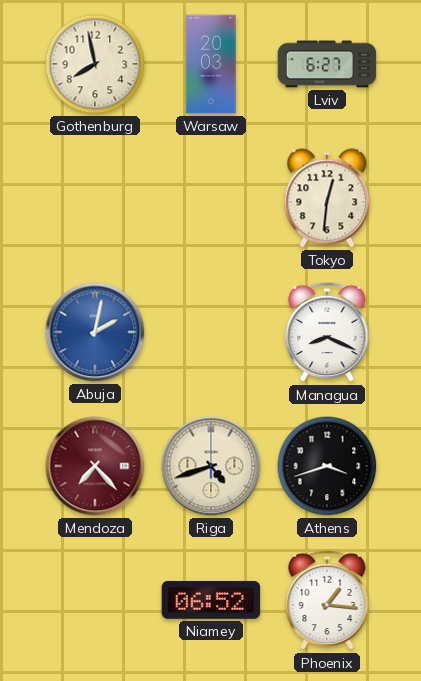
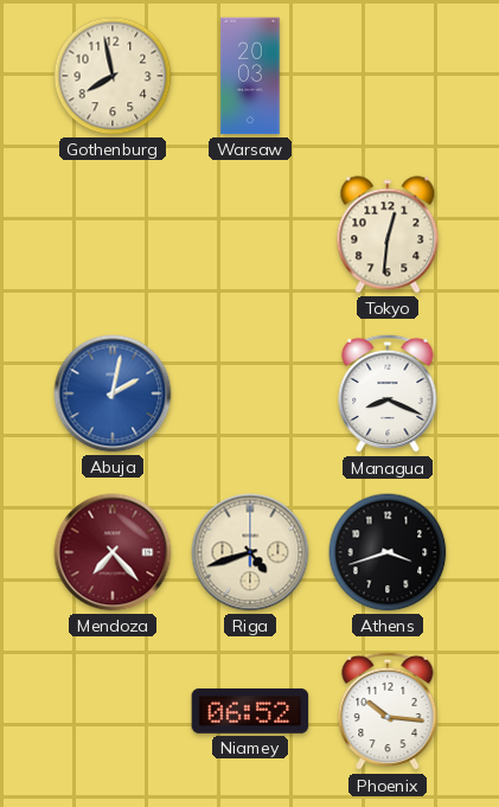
Lviv: 6:27 -> none
Phoenix: 1:16 -> 10:16
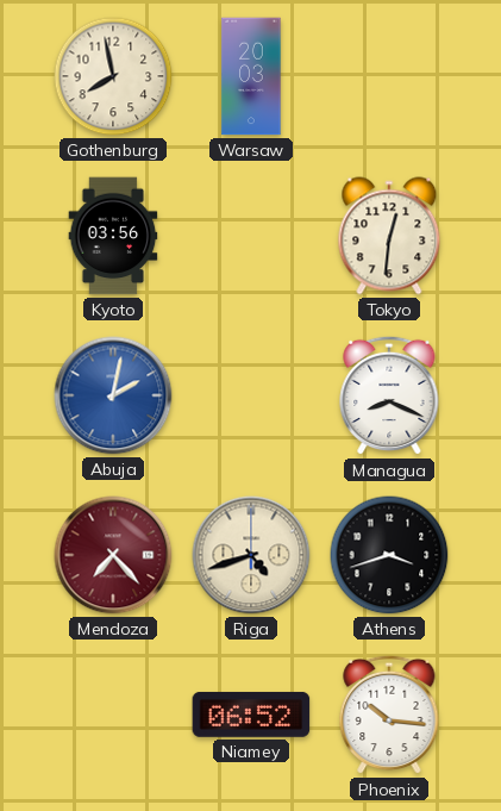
Kyoto: none -> 03:56
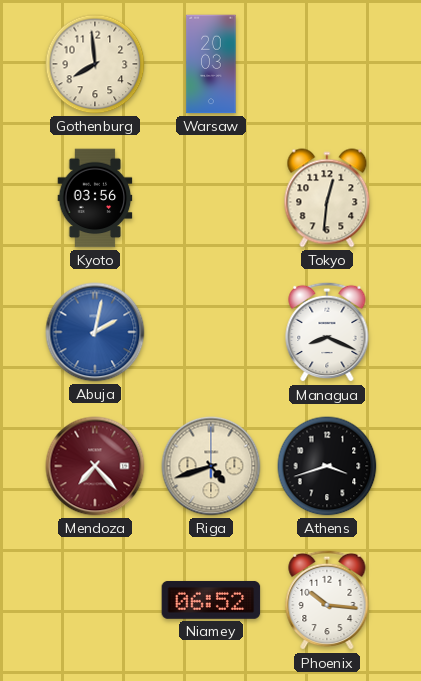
Gothenburg: 7:58 -> 7:59
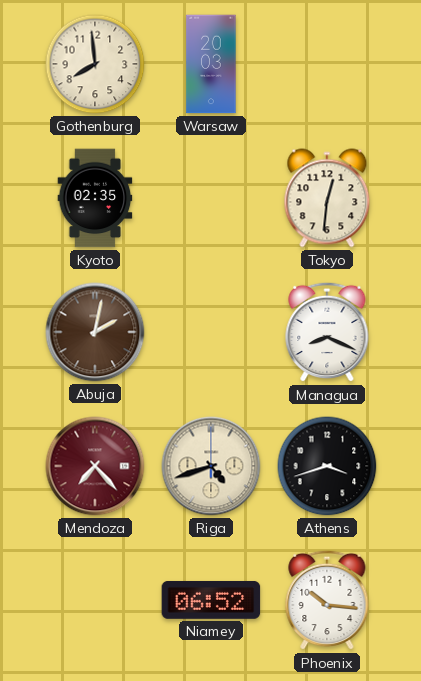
Kyoto: 03:56 -> 02:35
Abuja dial: blue -> brown
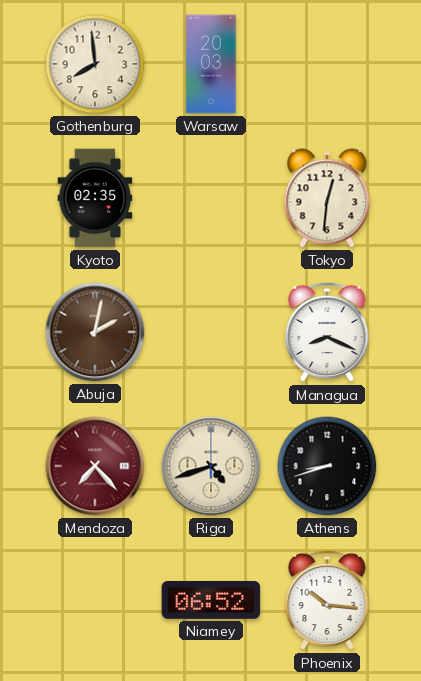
Athens: 3:42 -> 8:42
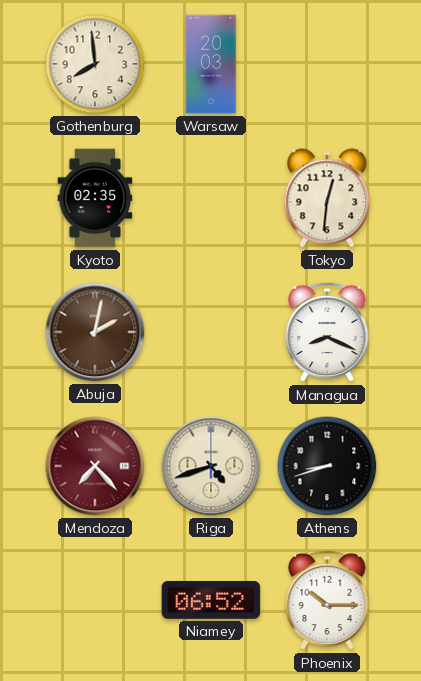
Phoenix: 10:16 -> 10:15
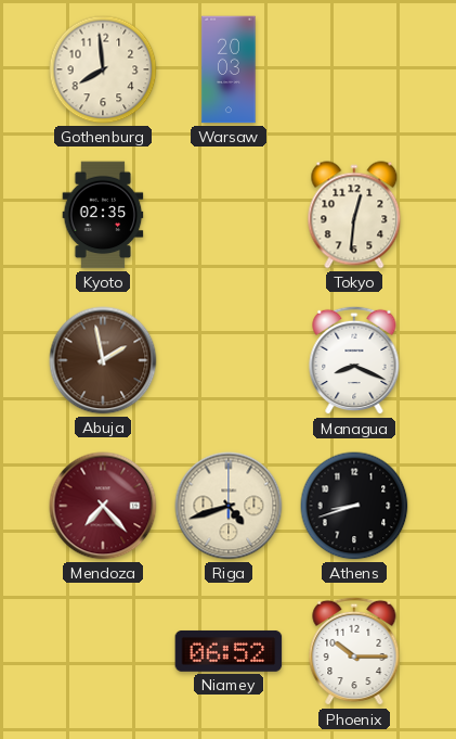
Abuja: 2:02 -> 1:58
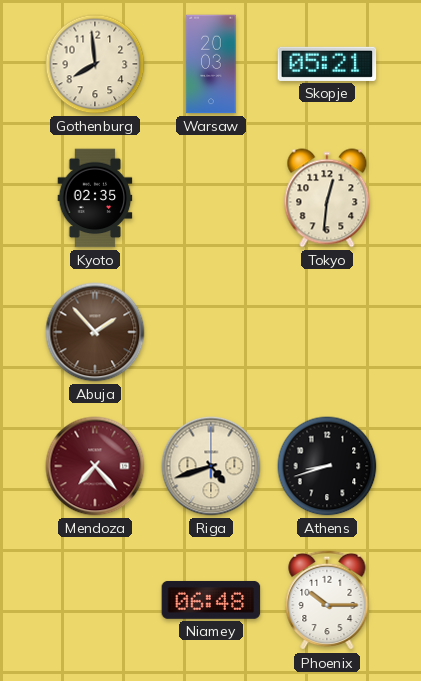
Skopje: none -> 05:21
Abuja: 1:58 -> 1:53
Managua: 8:19 -> none
Niamey: 06:52 -> 06:48
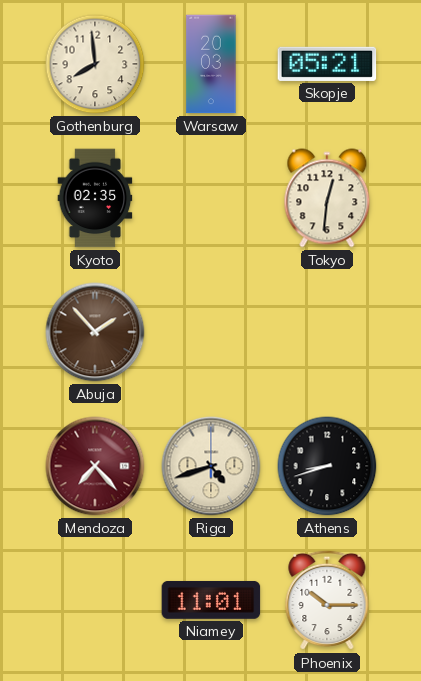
Niamey: 06:48 -> 11:01
